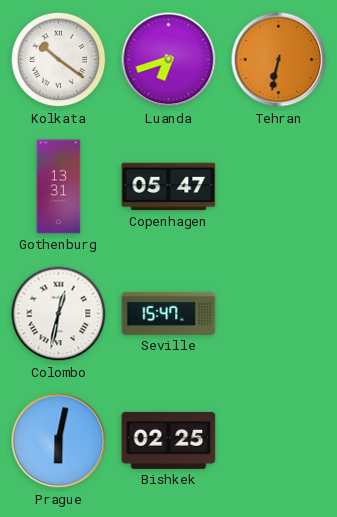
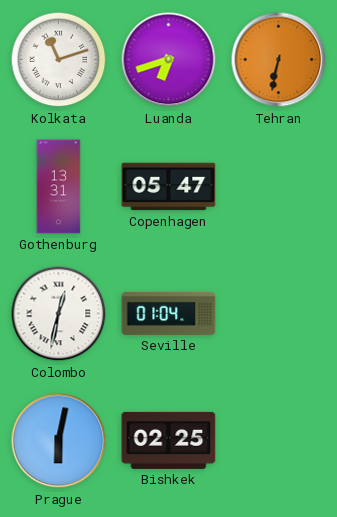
Kolkata: 10:21 -> 11:12
Seville: 15:47 -> 01:04
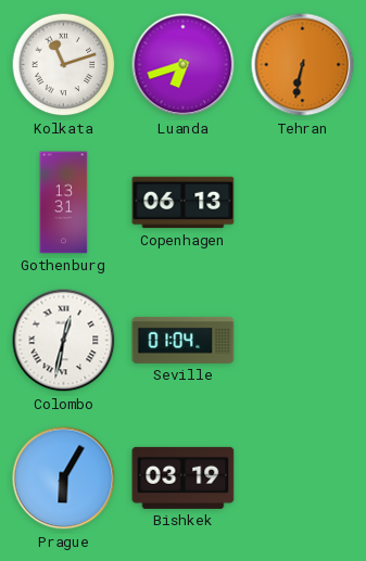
Copenhagen: 05:47 -> 06:13
Prague: 6:02 -> 6:05
Bishkek: 02:25 -> 03:19
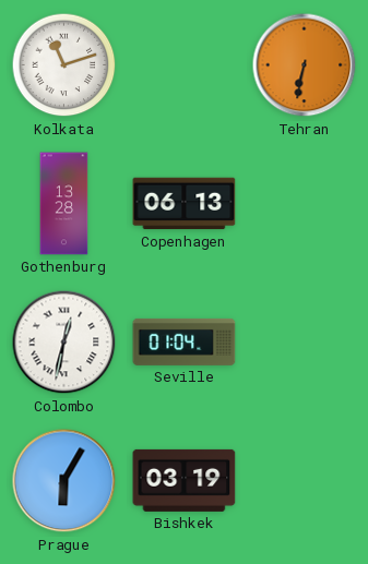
Luanda: 6:42 -> none
Gothenburg: 13:31 -> 13:28
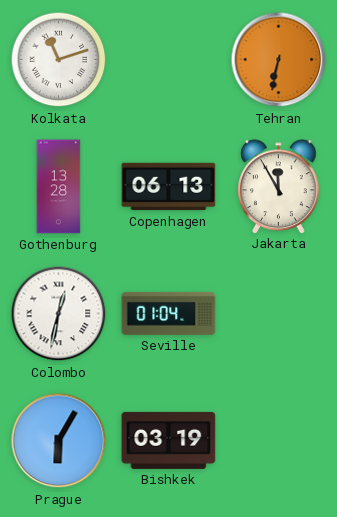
Jakarta: none -> 11:55
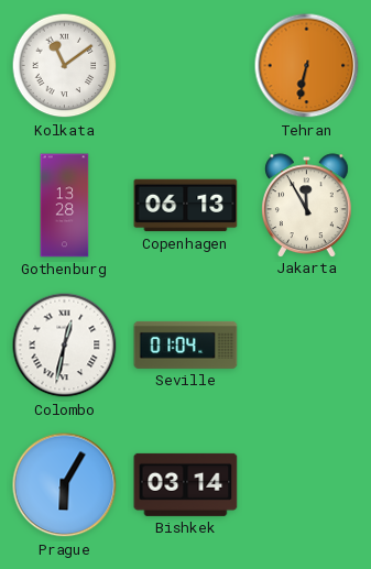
Kolkata: 11:12 -> 11:09
Bishkek: 03:19 -> 03:14
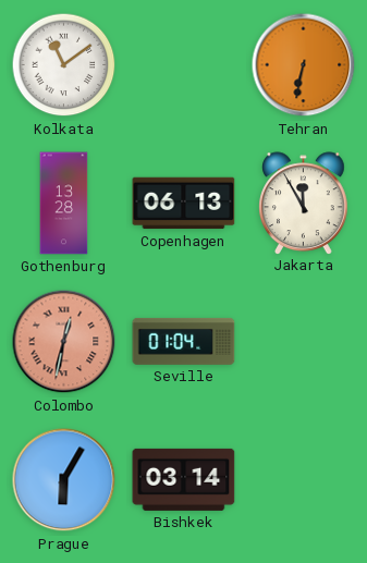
Colombo dial: white -> salmon
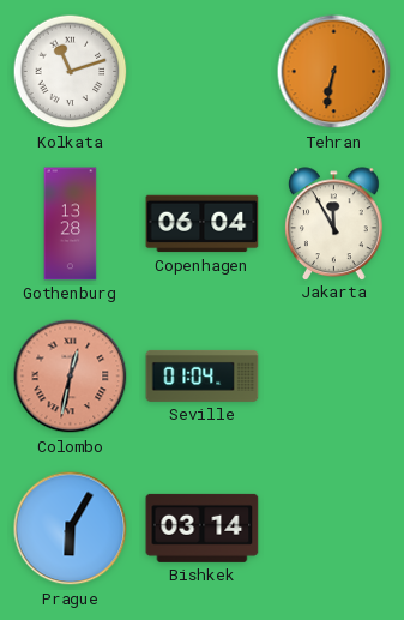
Kolkata: 11:09 -> 11:12
Copenhagen: 06:13 -> 06:04
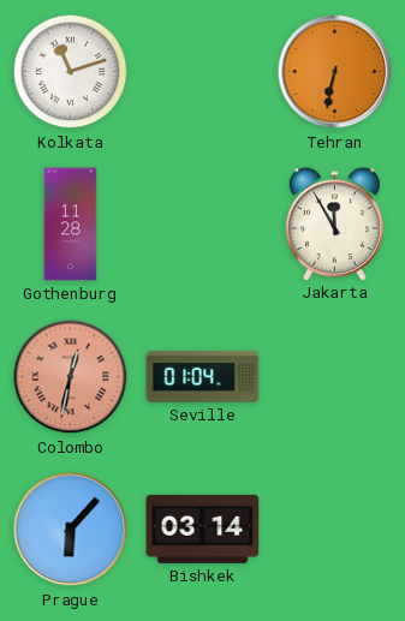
Gothenburg: 13:28 -> 11:28
Copenhagen: 06:04 -> none
Prague: 6:05 -> 6:07
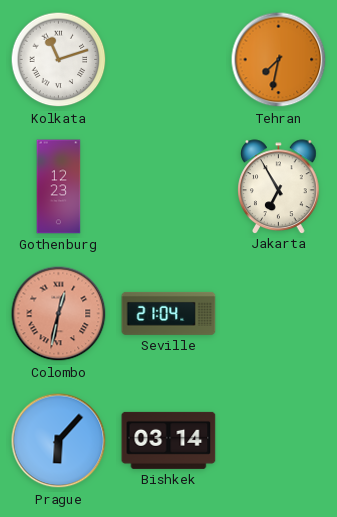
Tehran: 6:32 -> 7:32
Gothenburg: 11:28 -> 12:23
Jakarta: 11:55 -> 6:55
Seville: 01:04 -> 21:04
